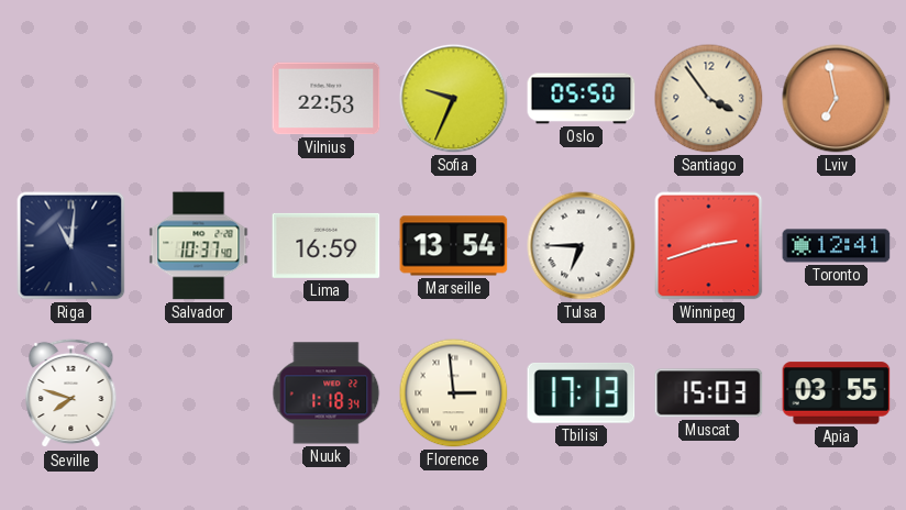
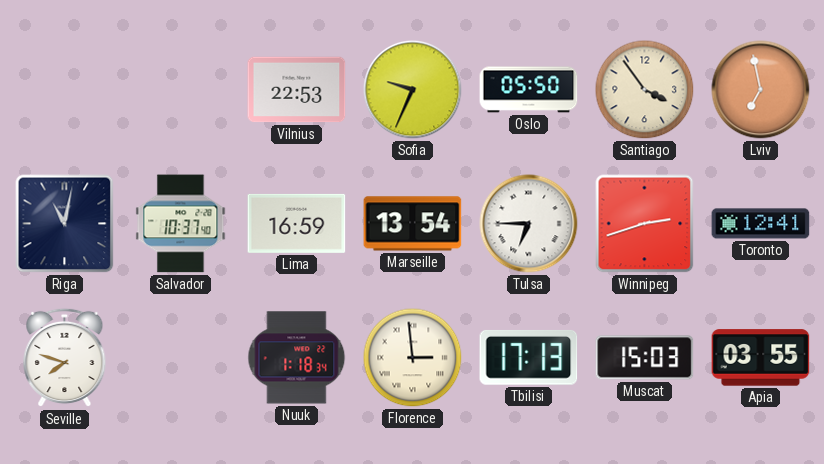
Riga: 11:01 -> 11:02
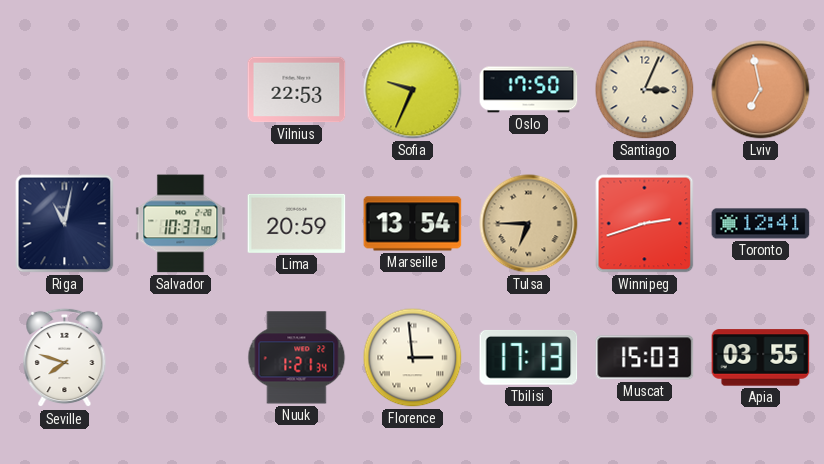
Oslo: 05:50 -> 17:50
Santiago: 3:54 -> 3:04
Lima: 16:59 -> 20:59
Tulsa dial: white -> champagne
Nuuk: 1:18 -> 1:21
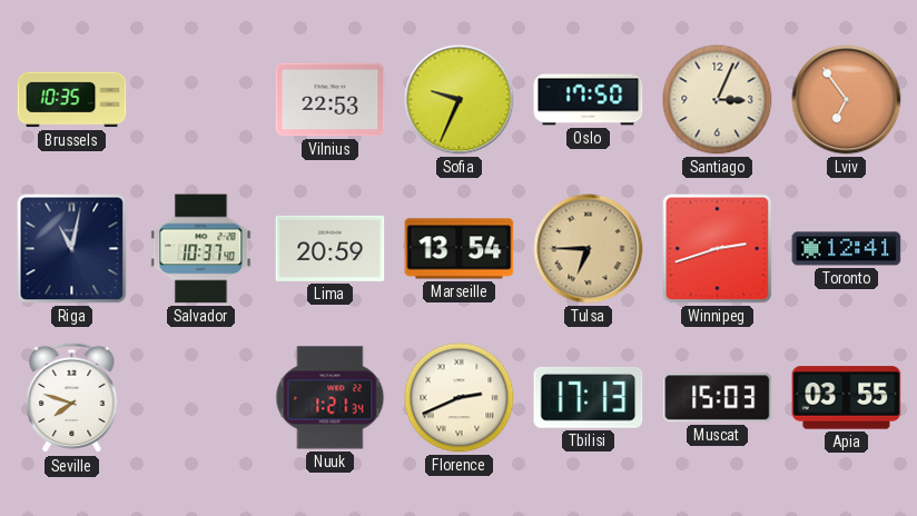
Brussels: none -> 10:35
Lviv: 6:58 -> 6:54
Florence: 2:59 -> 2:41
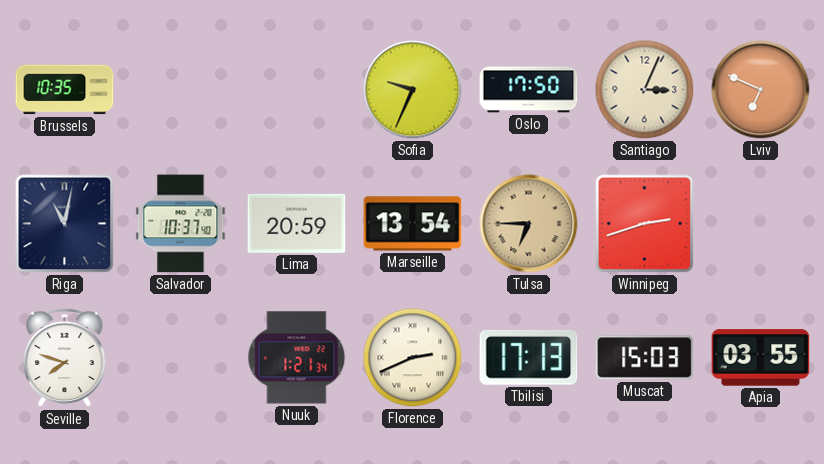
Vilnius: 22:53 -> none
Lviv: 6:54 -> 6:49
Toronto: 12:41 -> none
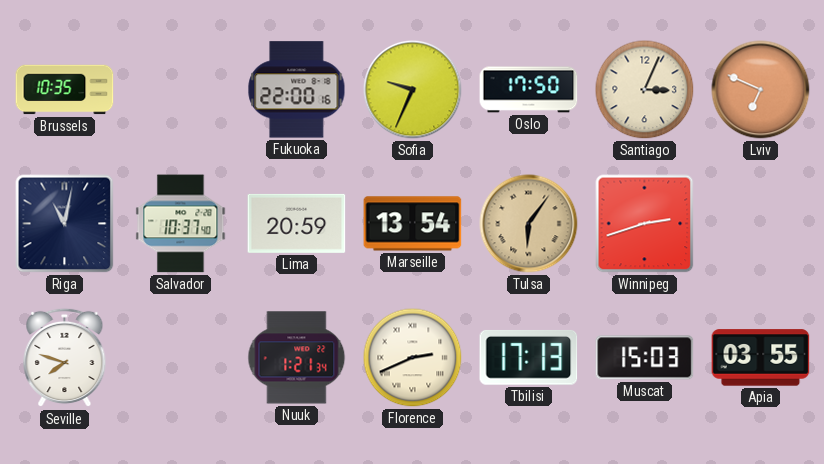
Fukuoka: none -> 22:00
Tulsa: 6:45 -> 6:06
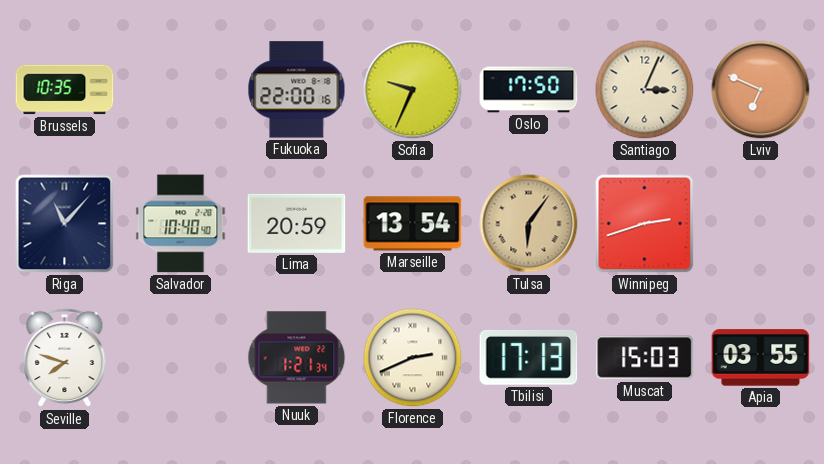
Riga: 11:02 -> 11:07
Salvador: 10:37 -> 10:40
